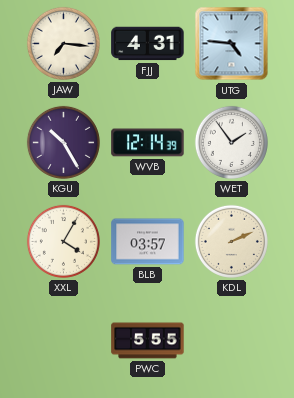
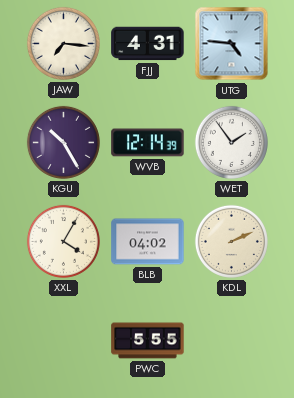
BLB: 03:57 -> 04:02
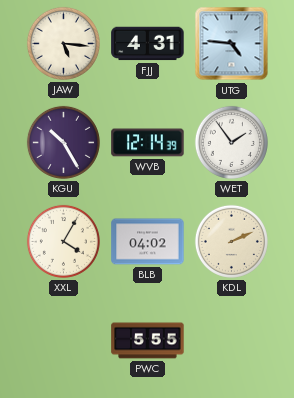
JAW: 7:16 -> 5:16
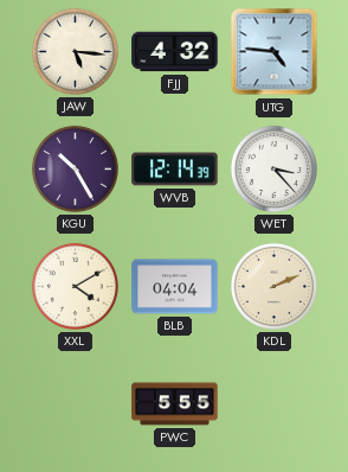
FJJ: 4:31 -> 4:32
WET: 1:54 -> 3:23
XXL: 4:05 -> 4:10
BLB: 04:02 -> 04:04
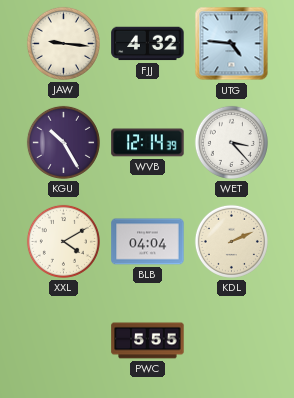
JAW: 5:16 -> 9:16
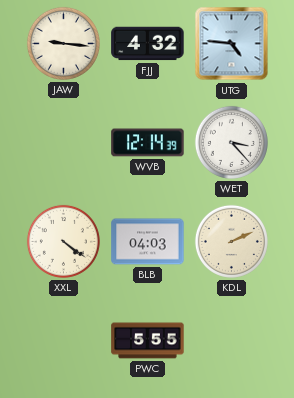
KGU: 10:25 -> none
XXL: 4:10 -> 4:21
BLB: 04:04 -> 04:03
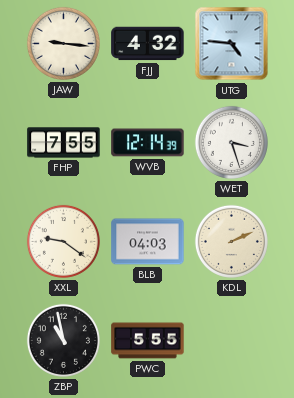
FHP: none -> 7:55
WET: 3:23 -> 3:27
XXL: 4:21 -> 9:21
ZBP: none -> 10:58
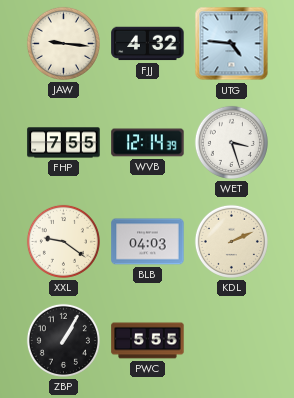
ZBP: 10:58 -> 1:05
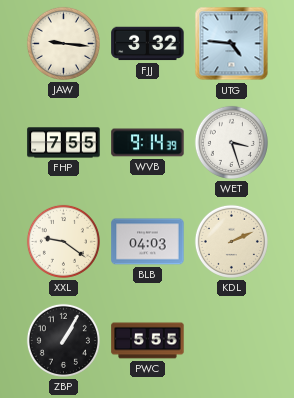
FJJ: 4:32 -> 3:32
WVB: 12:14 -> 9:14
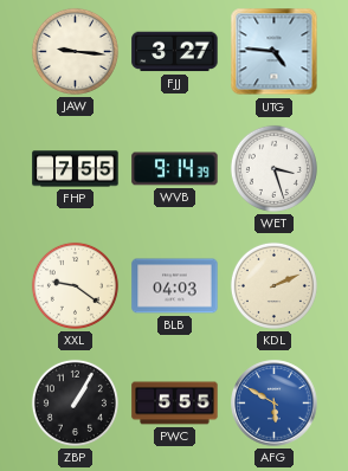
FJJ: 3:32 -> 3:27
AFG: none -> 5:50
